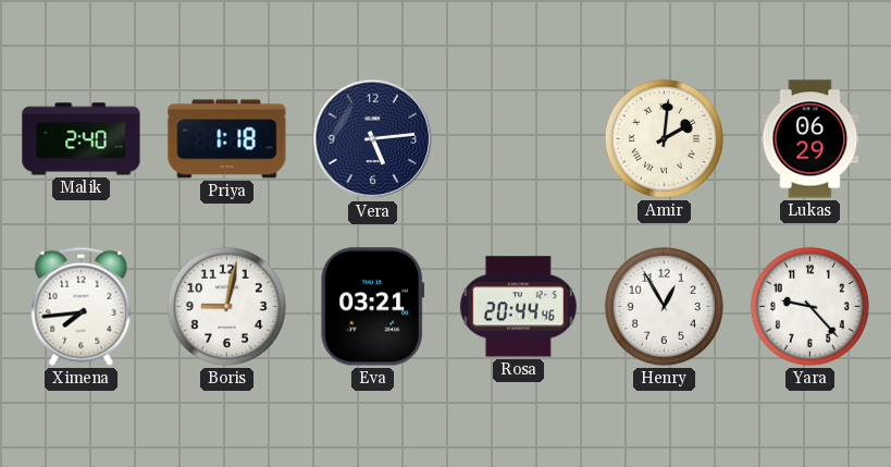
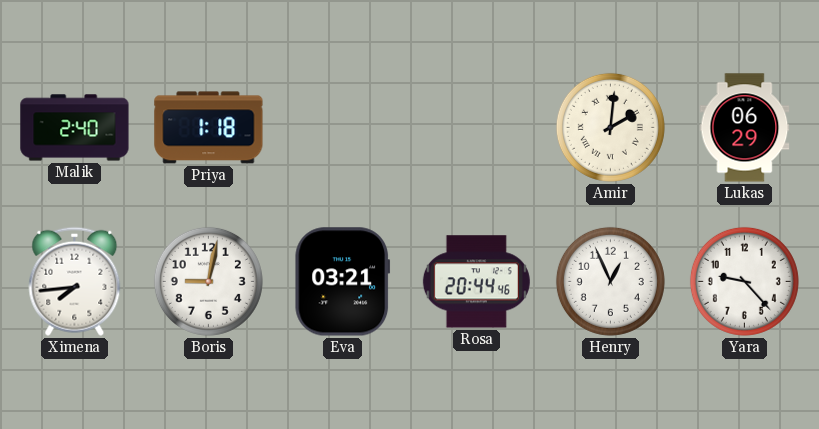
Vera: 5:14 -> none
Henry: 12:55 -> 12:56
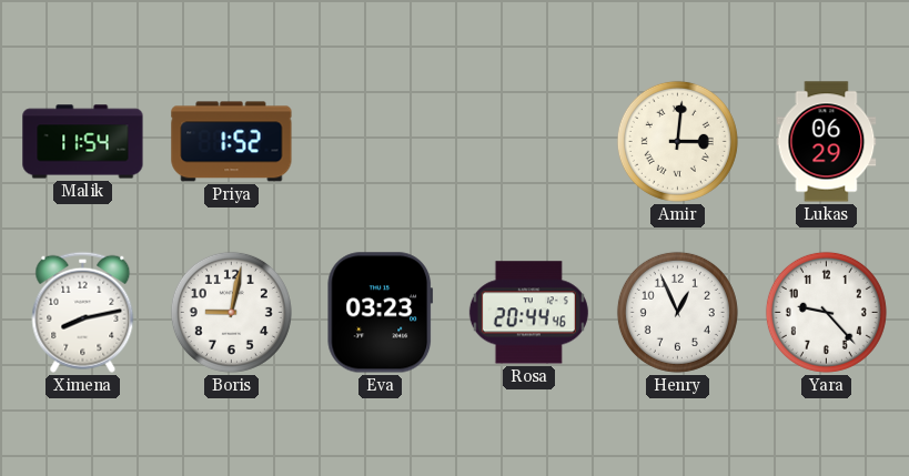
Malik: 2:40 -> 11:54
Priya: 1:18 -> 1:52
Amir: 2:01 -> 3:01
Ximena: 7:44 -> 8:13
Eva: 03:21 -> 03:23
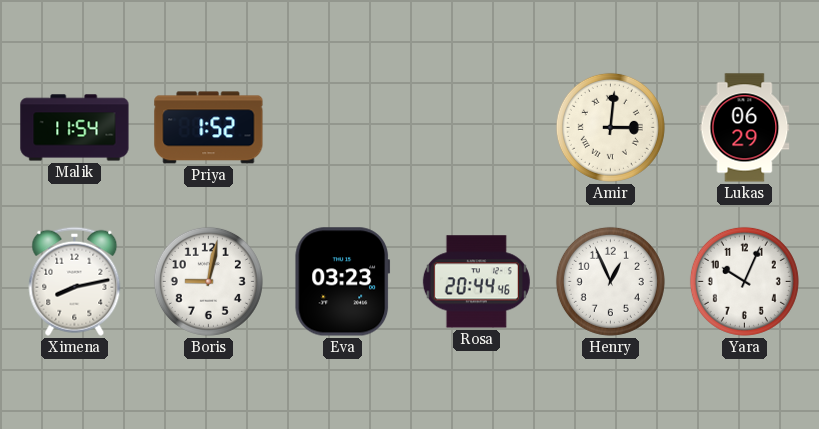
Yara: 9:23 -> 10:04
